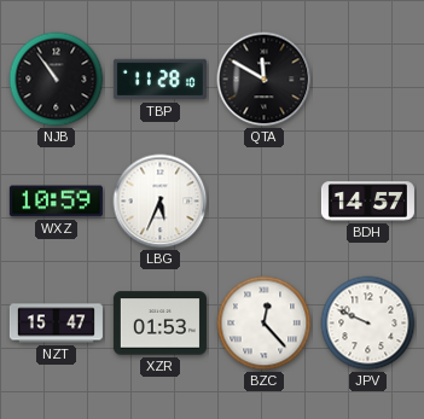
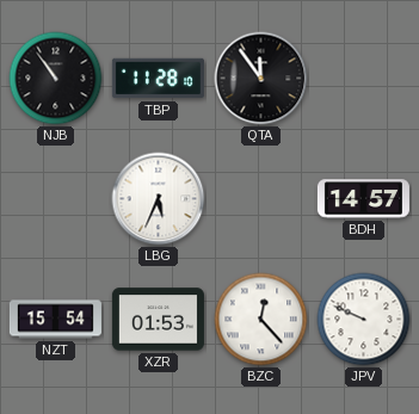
QTA: 11:50 -> 11:54
WXZ: 10:59 -> none
NZT: 15:47 -> 15:54
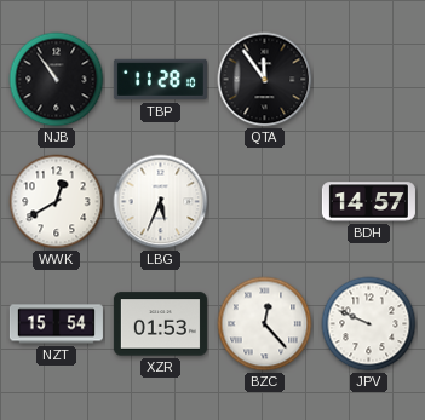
WWK: none -> 12:40
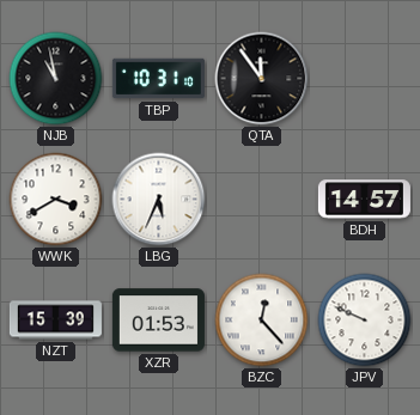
NJB: 10:54 -> 10:58
TBP: 11:28 -> 10:31
WWK: 12:40 -> 3:40
NZT: 15:54 -> 15:39
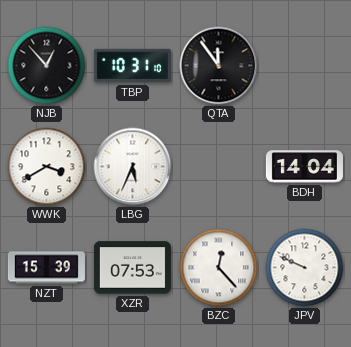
NJB: 10:58 -> 12:53
BDH: 14:57 -> 14:04
XZR: 01:53 -> 07:53
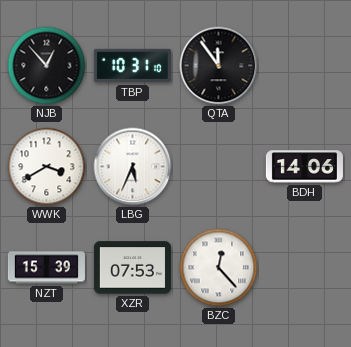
BDH: 14:04 -> 14:06
JPV: 9:49 -> none
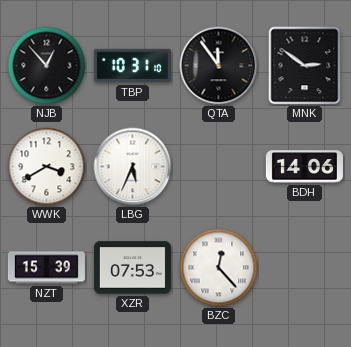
MNK: none -> 2:51
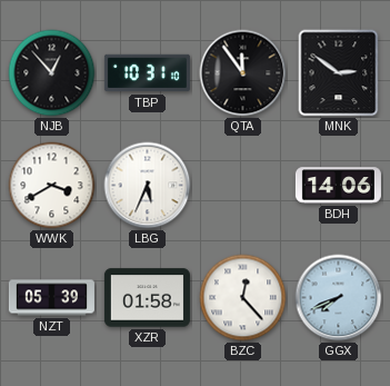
NZT: 15:39 -> 05:39
XZR: 07:53 -> 01:58
GGX: none -> 7:41
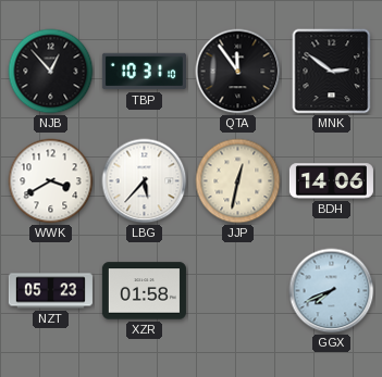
LBG: 5:34 -> 5:37
JJP: none -> 12:32
NZT: 05:39 -> 05:23
BZC: 12:23 -> none
